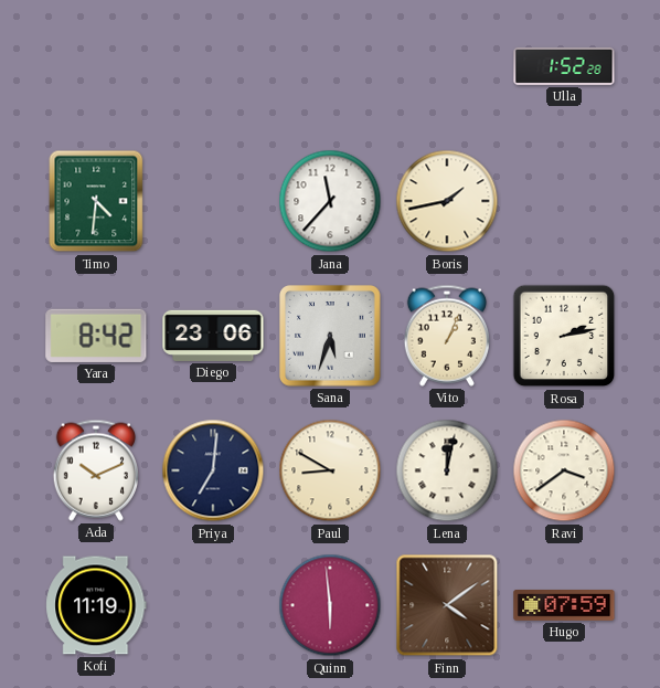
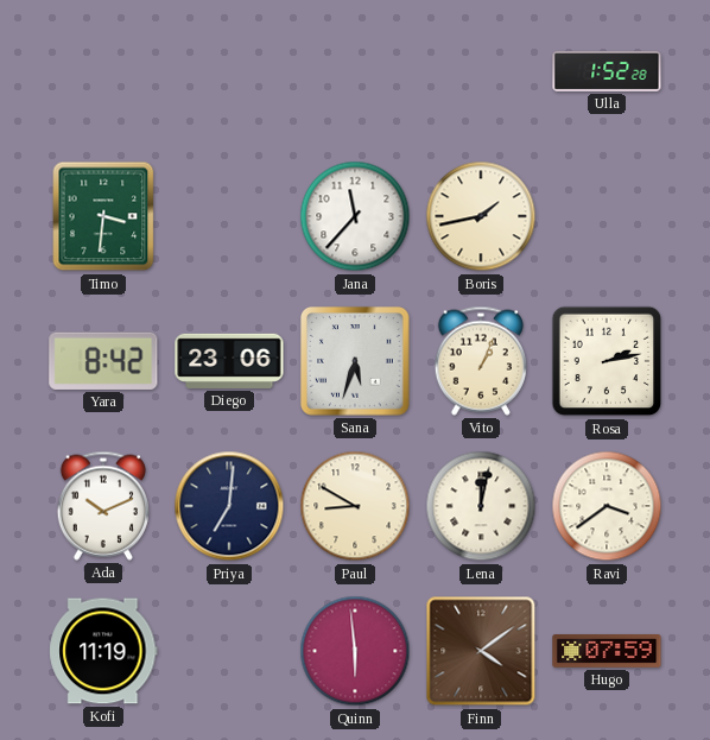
Timo: 4:31 -> 3:31
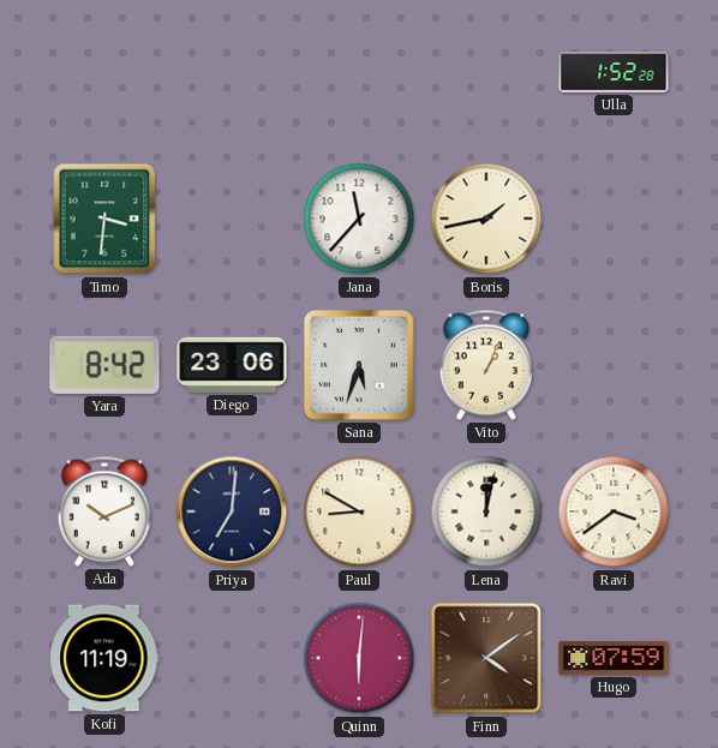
Rosa: 2:13 -> none
Quinn: 5:59 -> 6:01
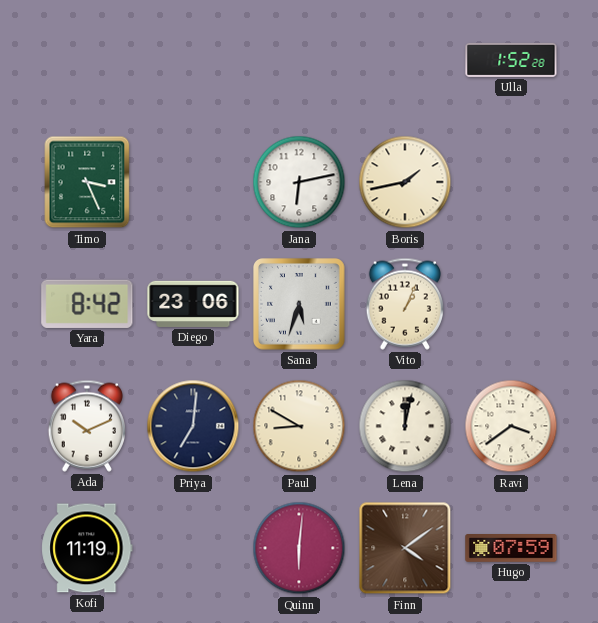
Timo: 3:31 -> 3:26
Jana: 11:37 -> 6:13
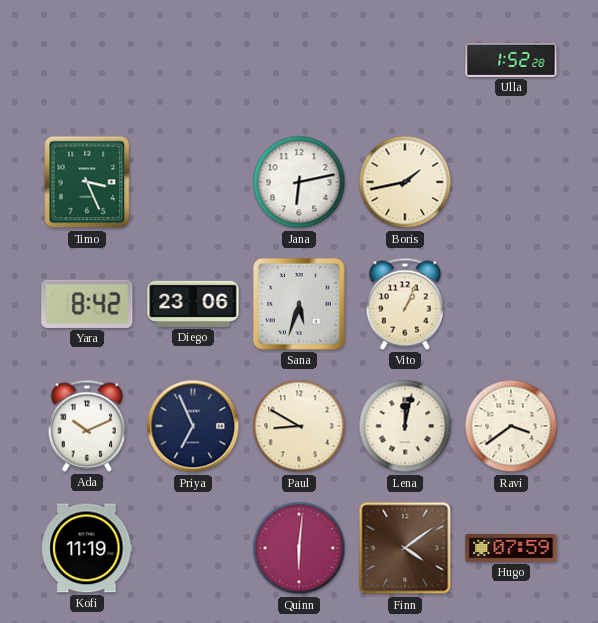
Priya: 7:01 -> 6:56
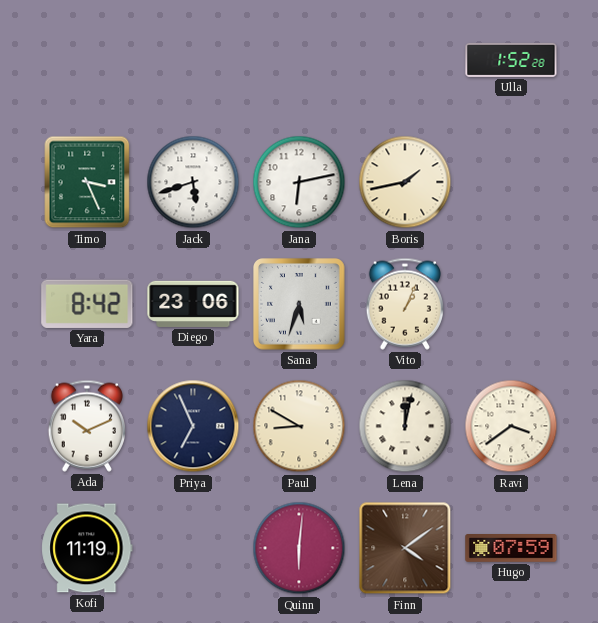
Jack: none -> 5:42
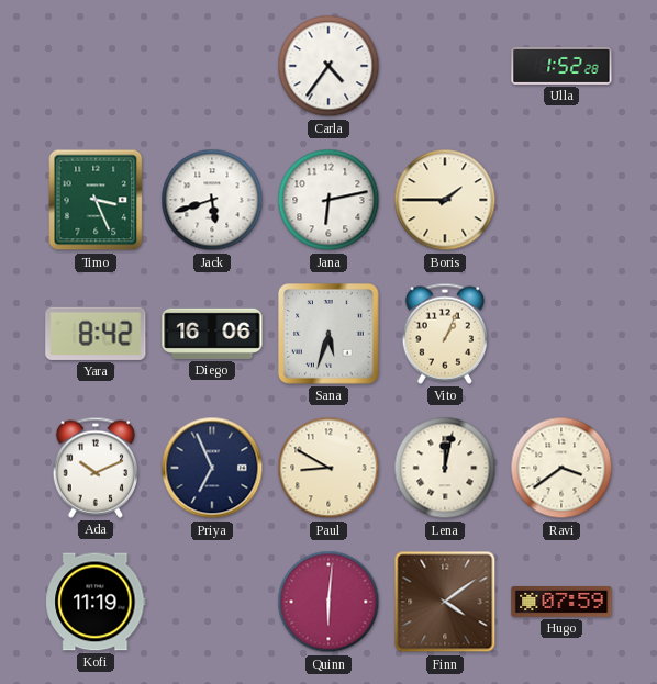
Carla: none -> 4:36
Boris: 1:43 -> 1:45
Diego: 23:06 -> 16:06
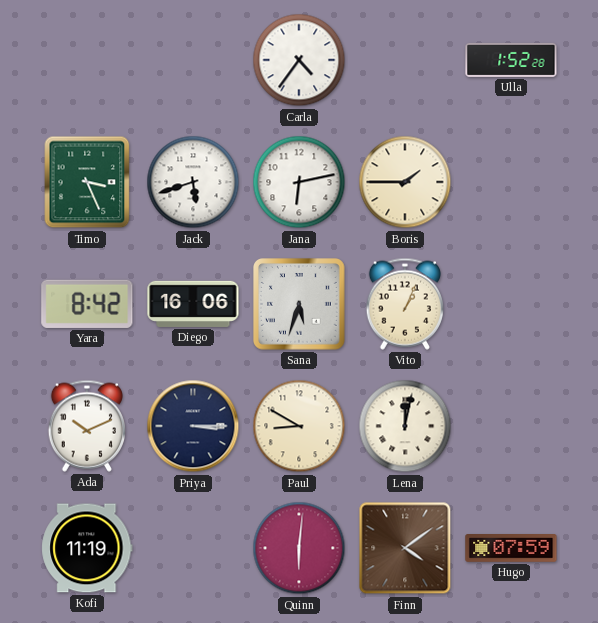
Priya: 6:56 -> 3:15
Ravi: 3:39 -> none
